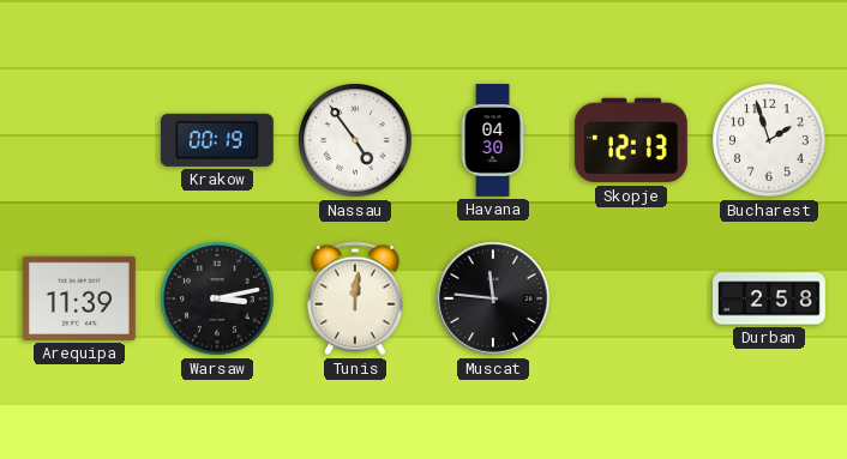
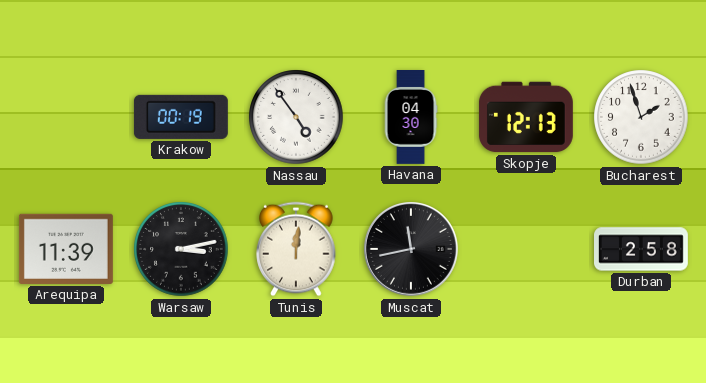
Muscat: 11:46 -> 11:43
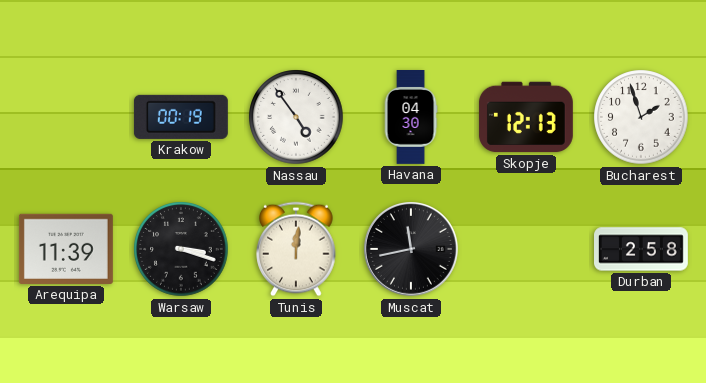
Warsaw: 3:13 -> 3:18
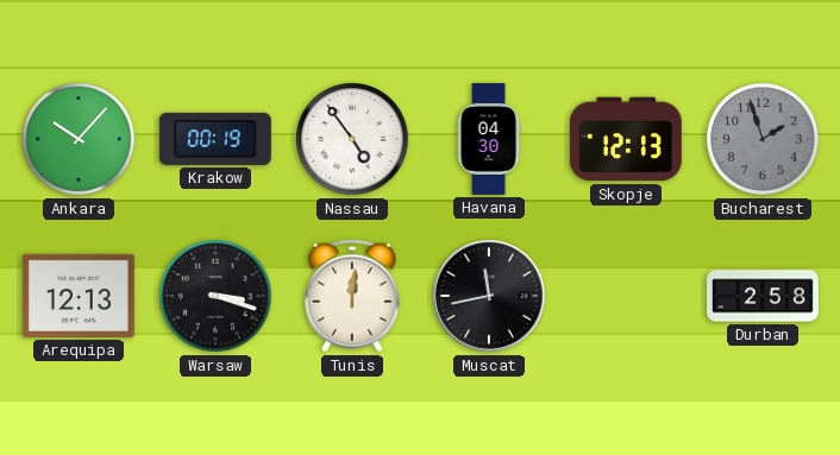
Ankara: none -> 10:07
Bucharest dial: white -> grey
Arequipa: 11:39 -> 12:13
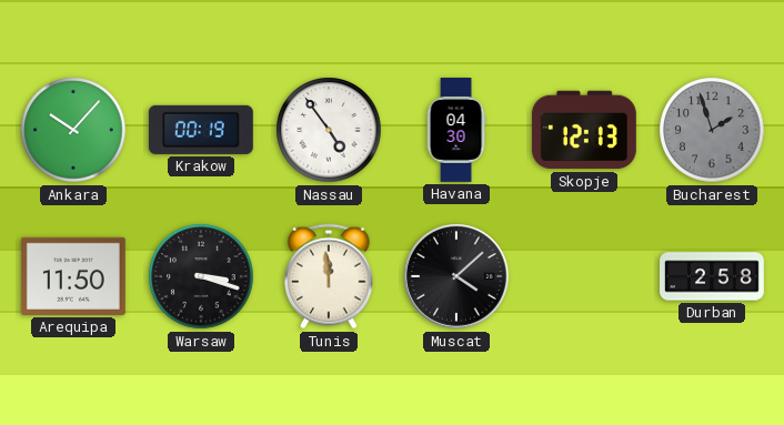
Arequipa: 12:13 -> 11:50
Tunis: 12:01 -> 11:59
Muscat: 11:43 -> 4:08
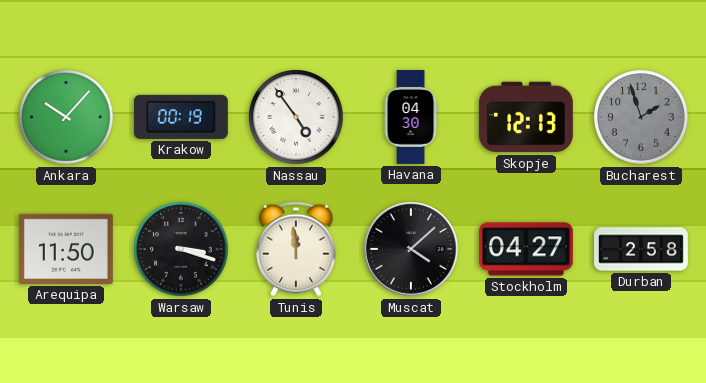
Stockholm: none -> 04:27
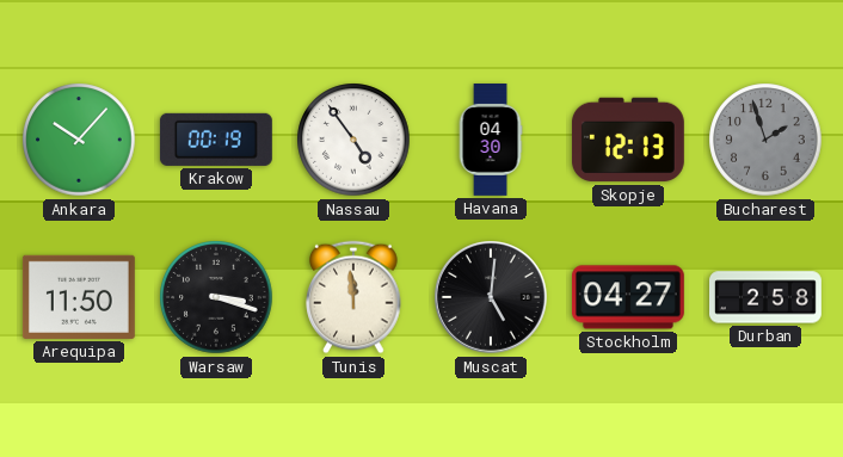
Muscat: 4:08 -> 5:01
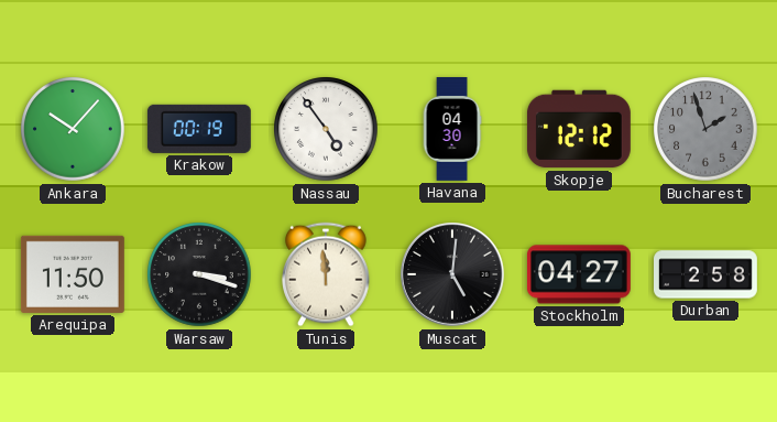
Skopje: 12:13 -> 12:12
